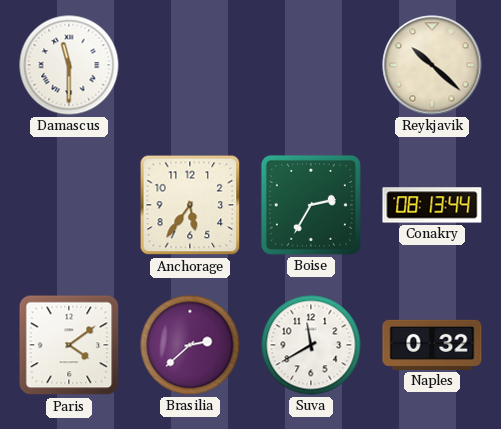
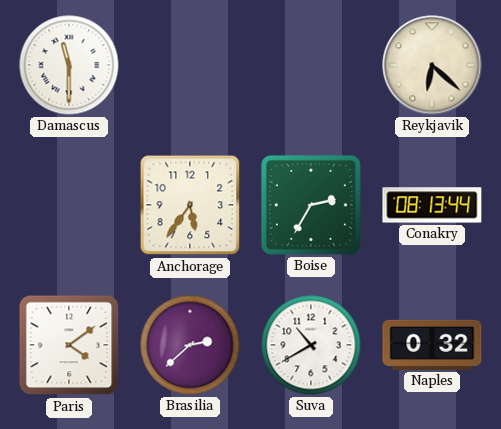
Reykjavik: 10:22 -> 6:22
Suva: 11:40 -> 10:40
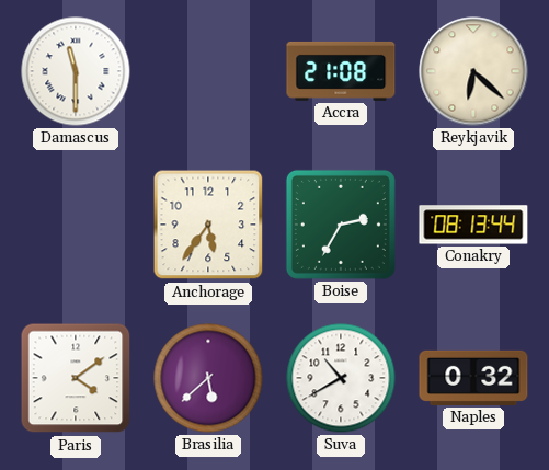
Accra: none -> 21:08
Brasilia: 2:38 -> 5:38
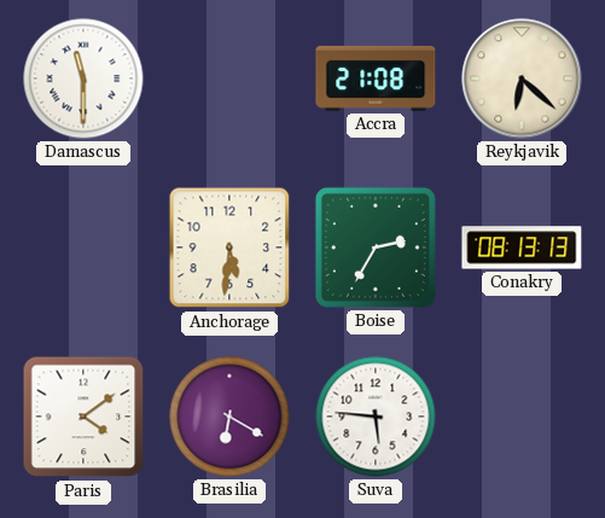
Anchorage: 5:36 -> 5:31
Conakry: 08:13:44 -> 08:13:13
Brasilia: 5:38 -> 6:20
Suva: 10:40 -> 5:46
Naples: 0:32 -> none
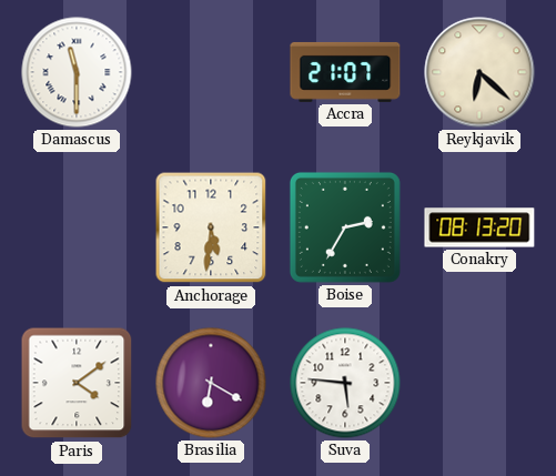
Accra: 21:08 -> 21:07
Conakry: 08:13:13 -> 08:13:20
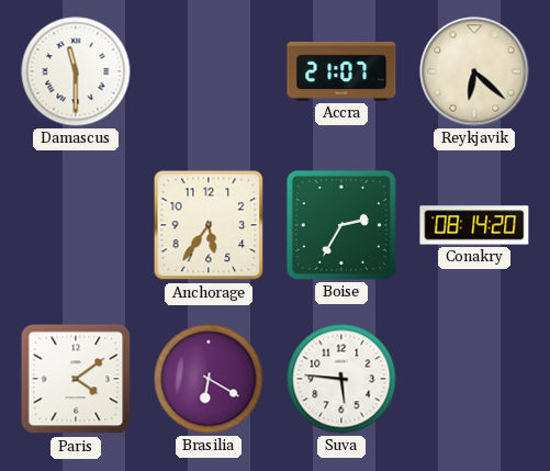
Anchorage: 5:31 -> 5:36
Conakry: 08:13 -> 08:14
